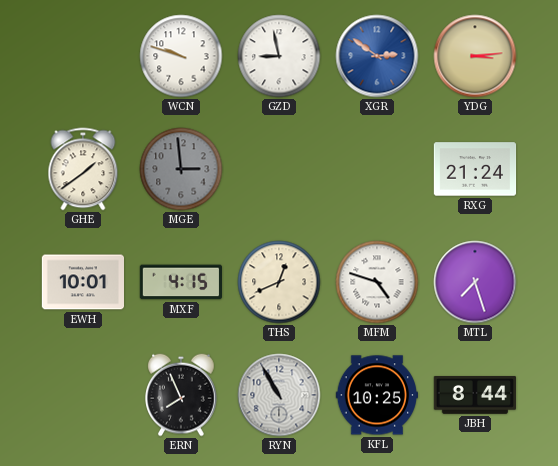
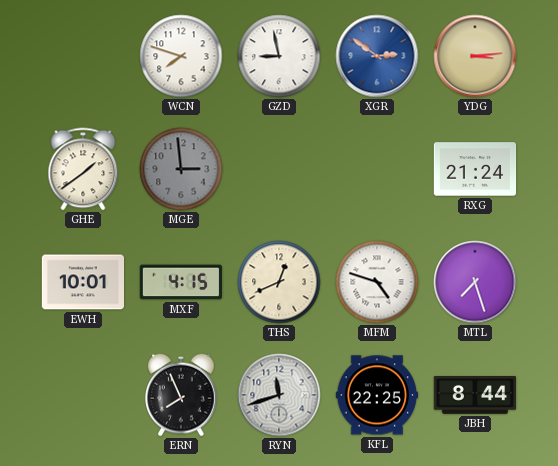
WCN: 9:48 -> 7:48
RYN: 10:55 -> 11:42
KFL: 10:25 -> 22:25
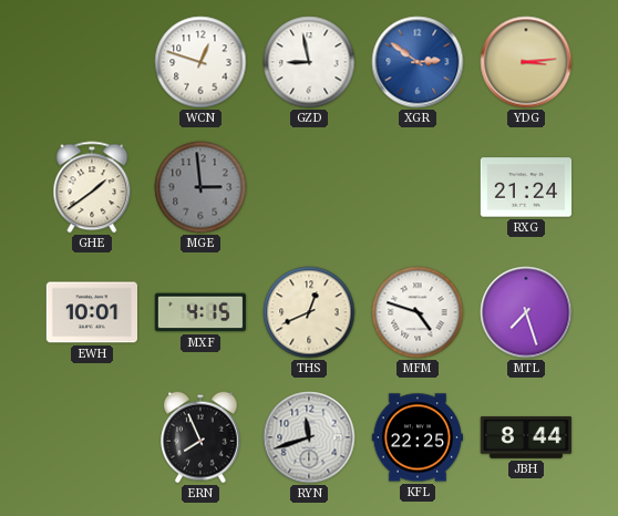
WCN: 7:48 -> 12:48
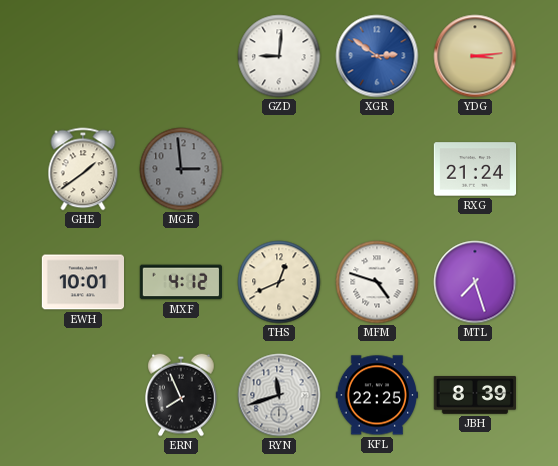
WCN: 12:48 -> none
GZD: 8:58 -> 9:01
MXF: 4:15 -> 4:12
JBH: 8:44 -> 8:39
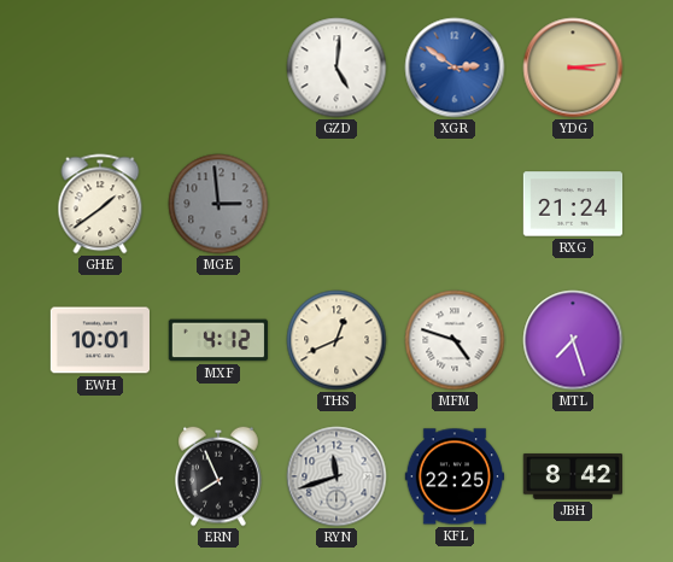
GZD: 9:01 -> 5:01
JBH: 8:39 -> 8:42
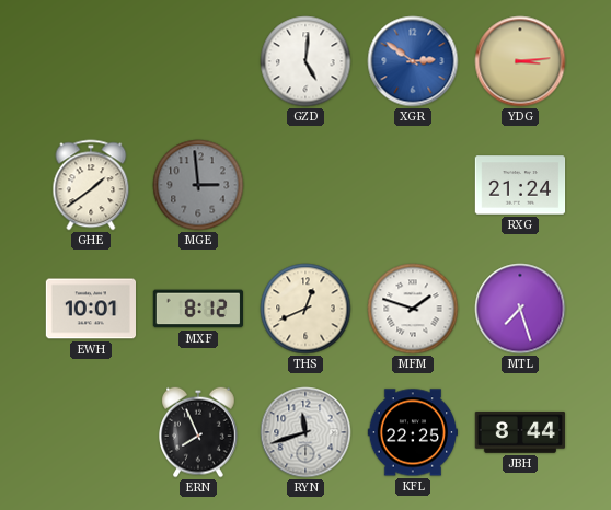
MXF: 4:12 -> 8:12
MFM: 4:48 -> 1:48
JBH: 8:42 -> 8:44
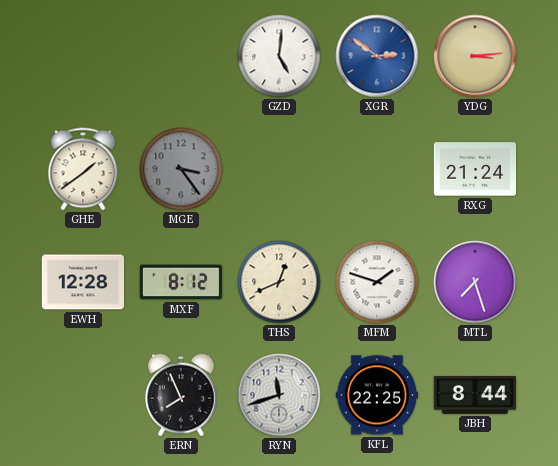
MGE: 2:59 -> 3:24
EWH: 10:01 -> 12:28
